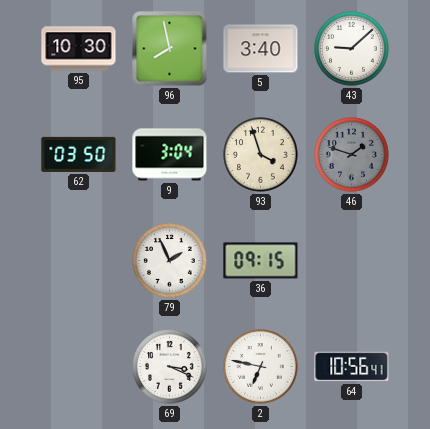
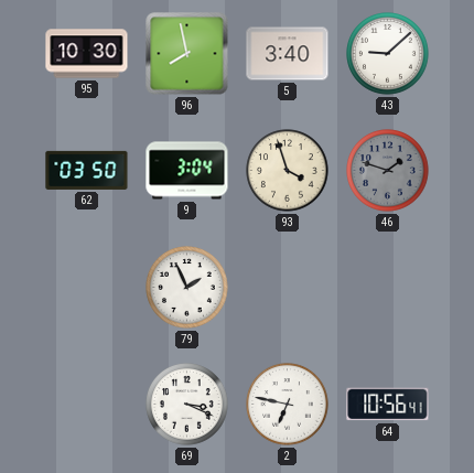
36: 09:15 -> none
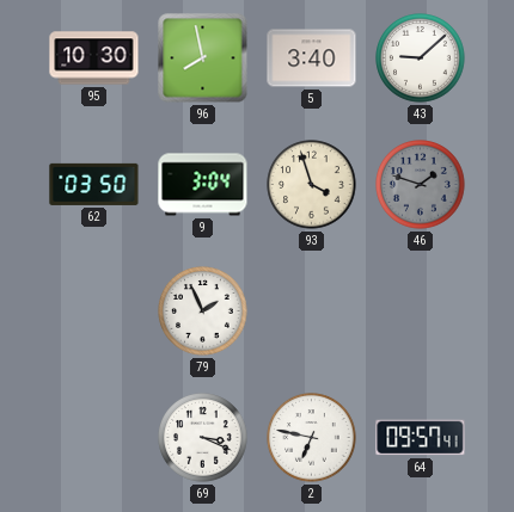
64: 10:56 -> 09:57
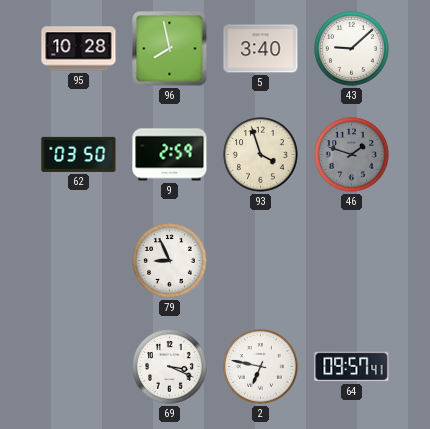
95: 10:30 -> 10:28
9: 3:04 -> 2:59
79: 1:56 -> 8:56
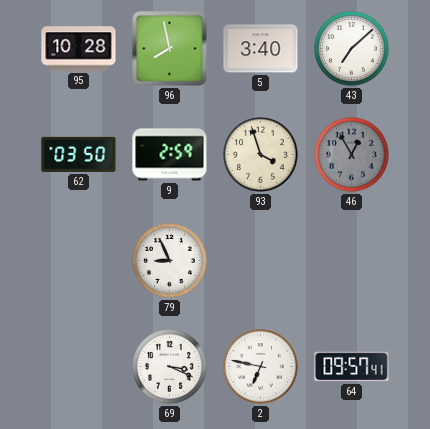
43: 9:08 -> 7:08
46: 1:48 -> 12:55
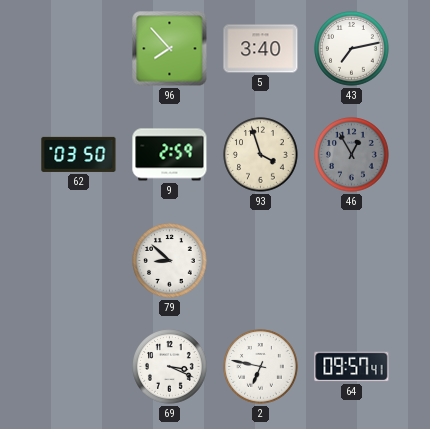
95: 10:28 -> none
96: 7:58 -> 7:53
43: 7:08 -> 7:13
79: 8:56 -> 8:52
